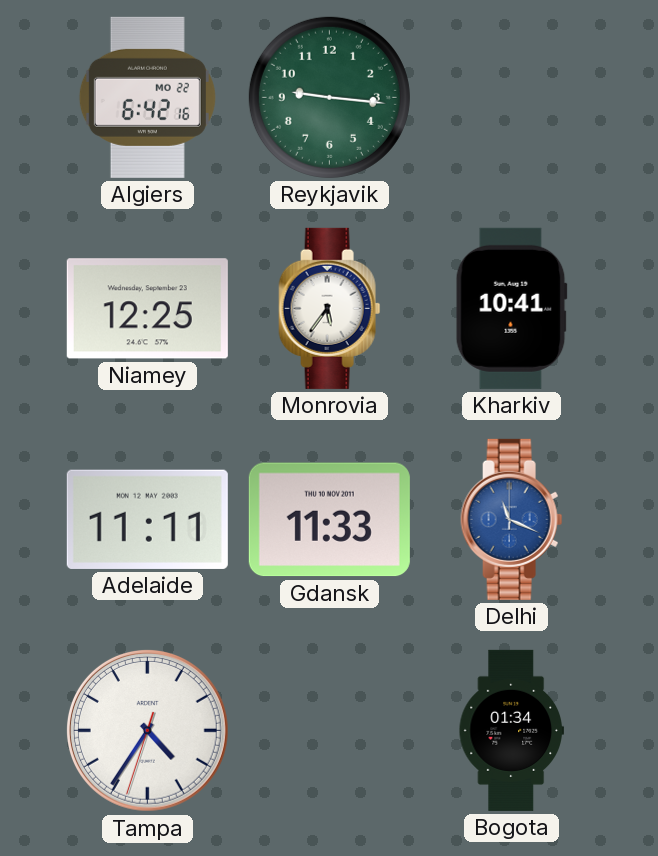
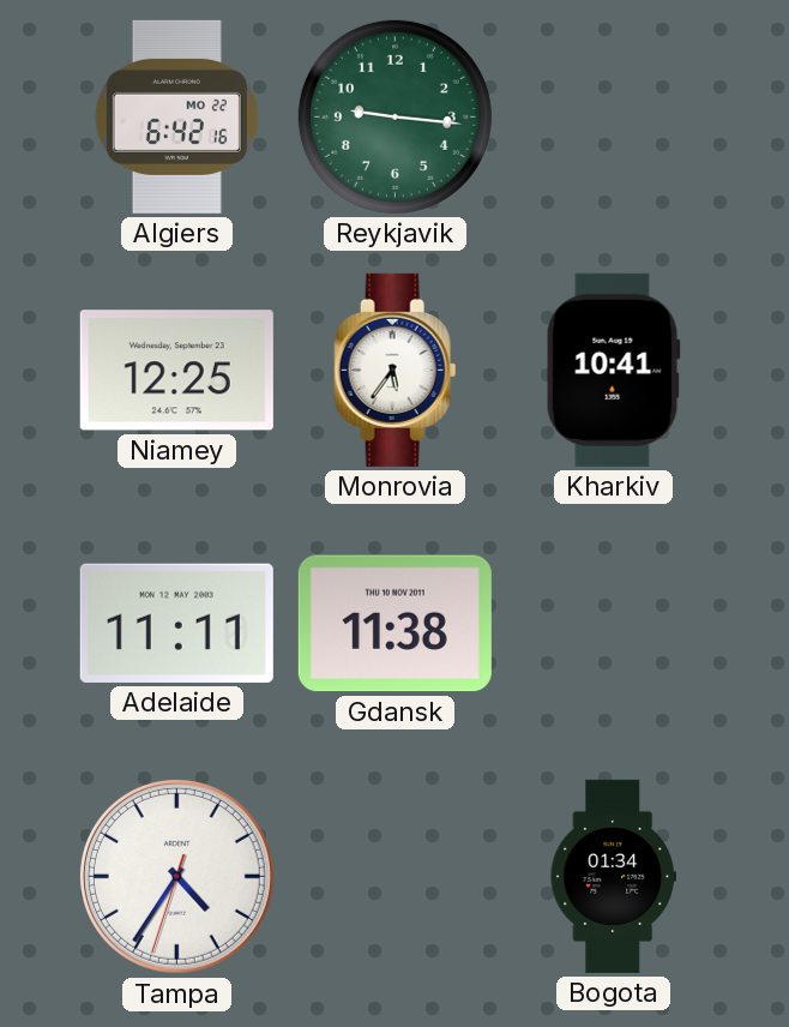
Gdansk: 11:33 -> 11:38
Delhi: 11:19 -> none
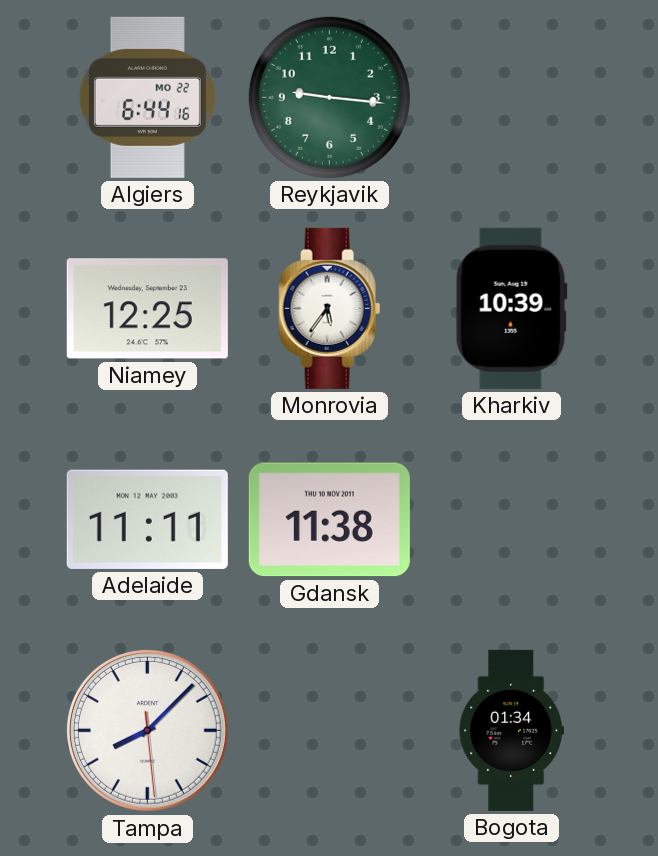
Algiers: 6:42 -> 6:44
Kharkiv: 10:41 -> 10:39
Tampa: 4:35 -> 8:07
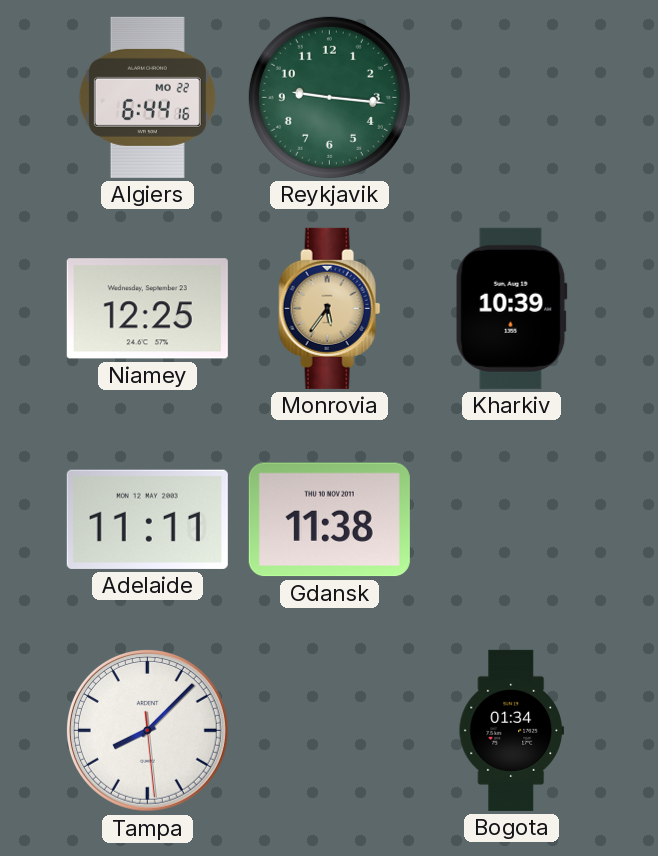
Monrovia dial: white -> champagne
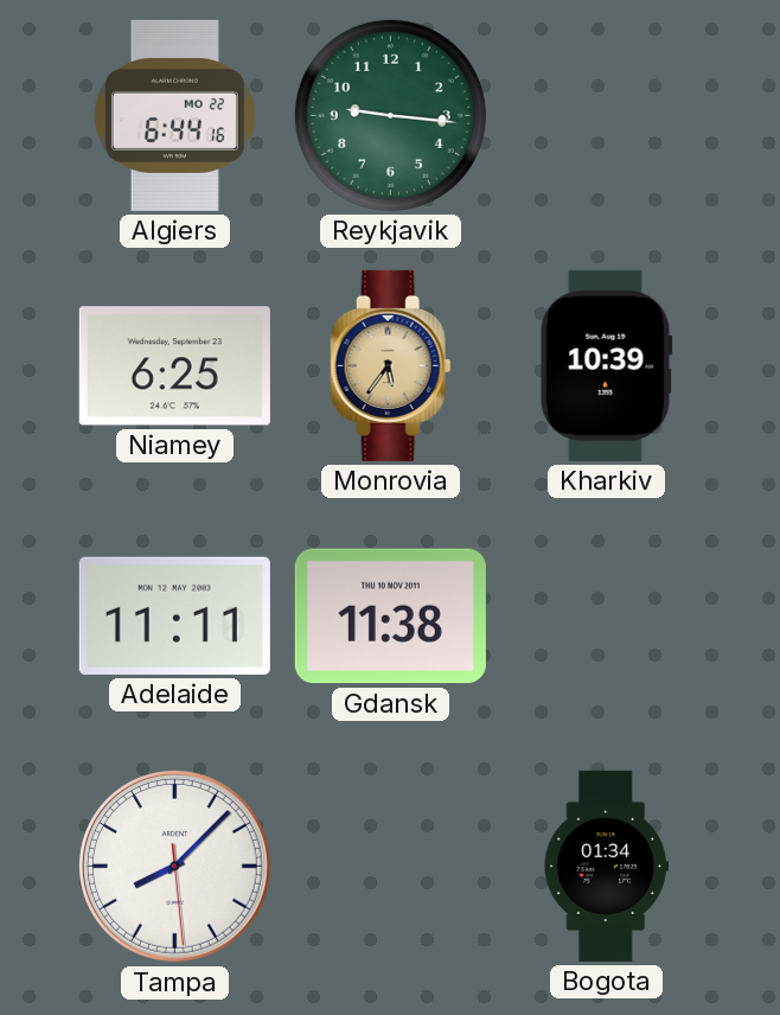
Niamey: 12:25 -> 6:25
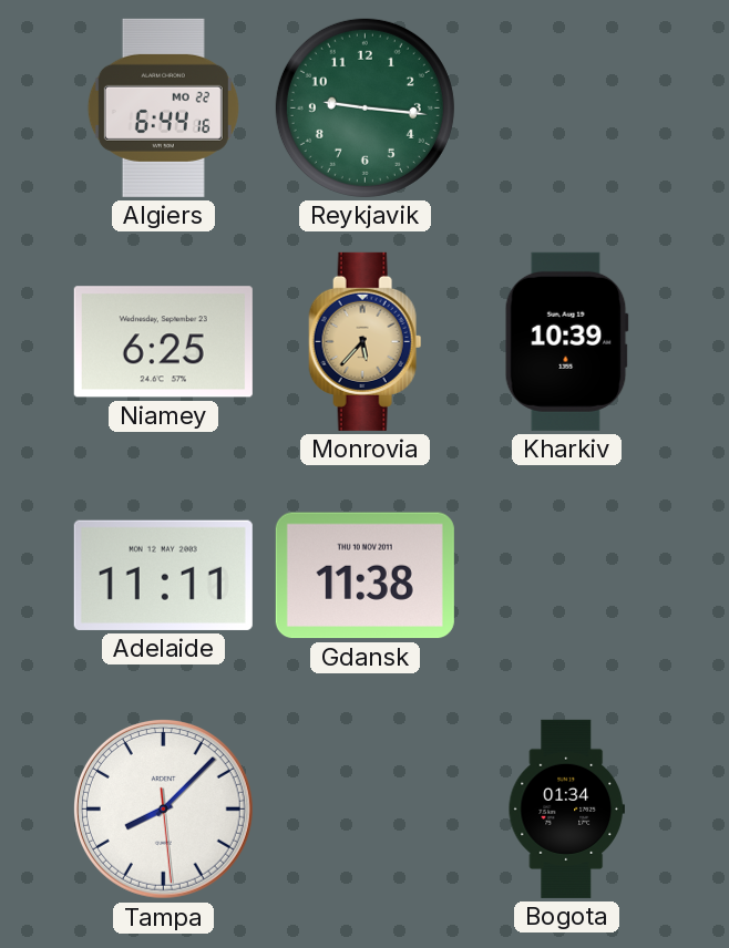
Monrovia: 5:36 -> 5:37
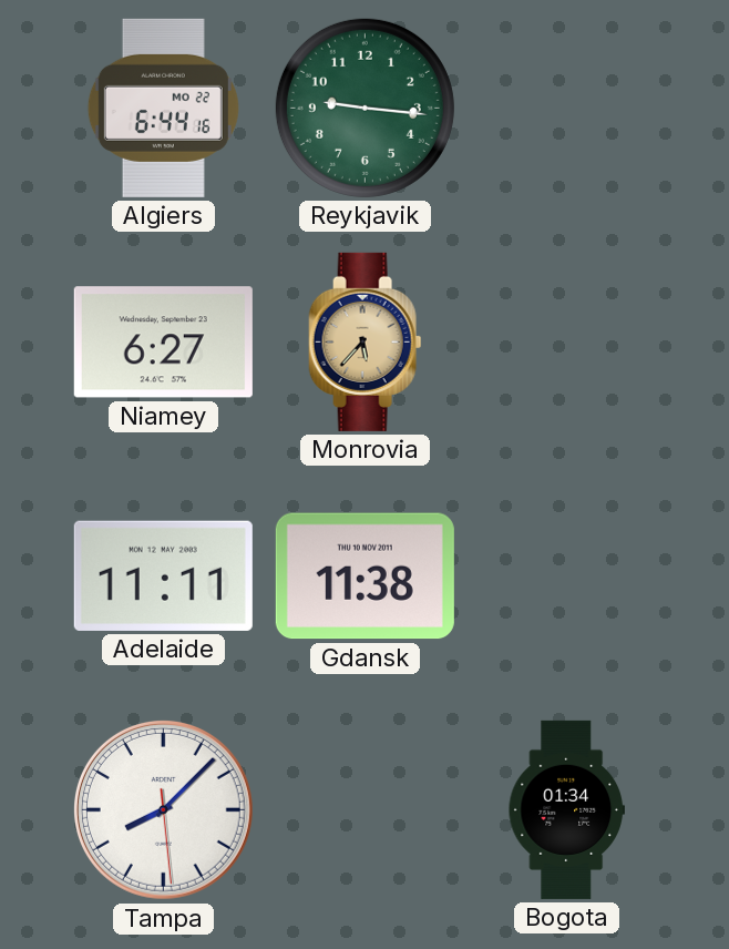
Niamey: 6:25 -> 6:27
Kharkiv: 10:39 -> none
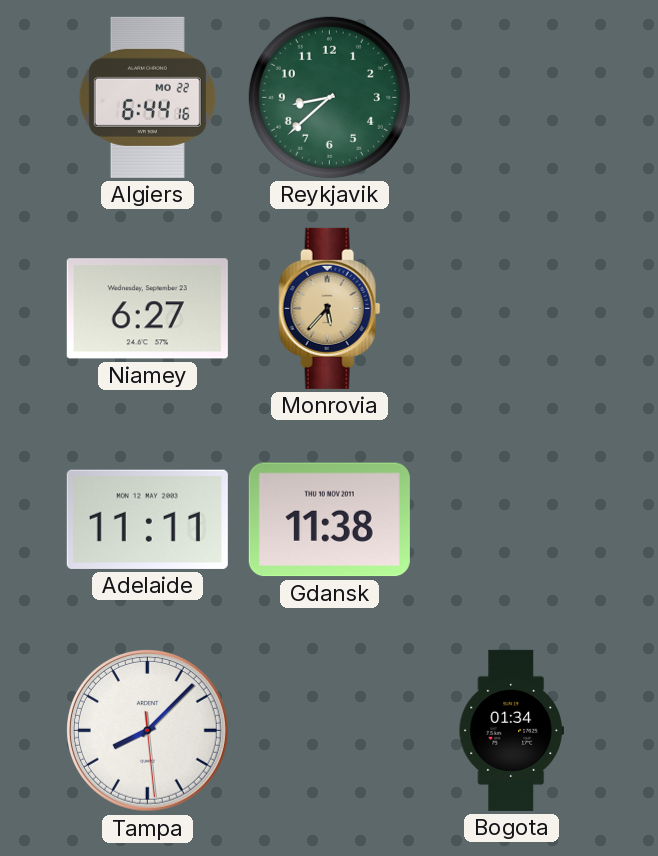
Reykjavik: 9:16 -> 8:38
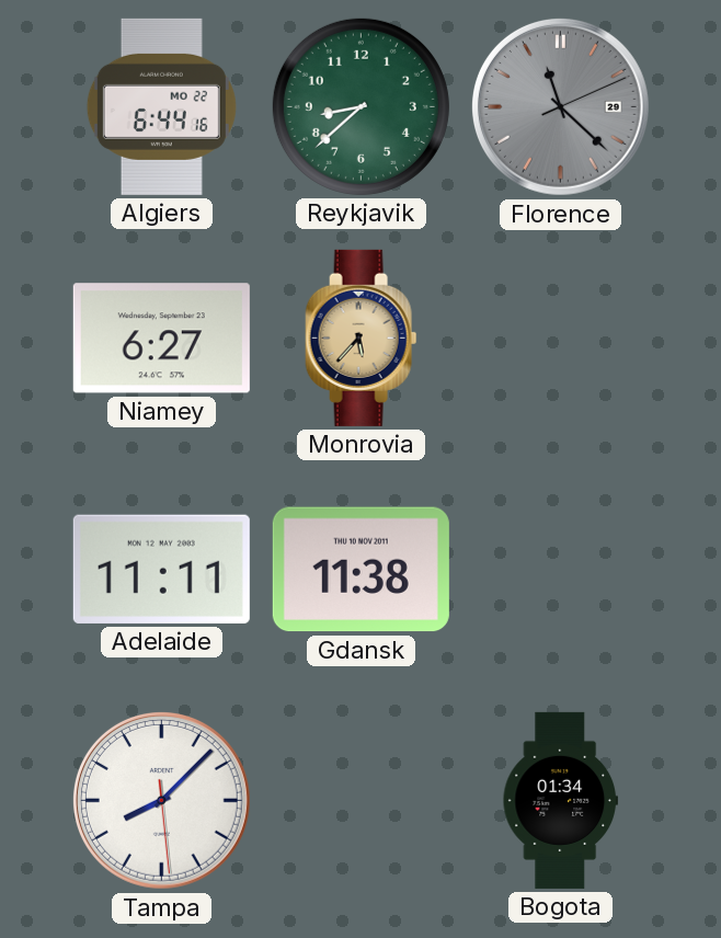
Florence: none -> 11:22
